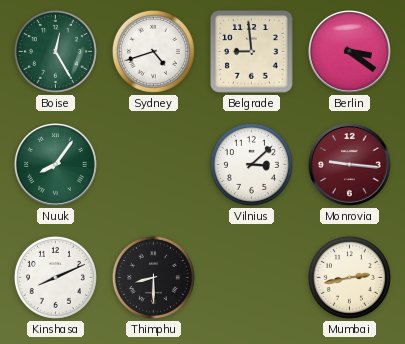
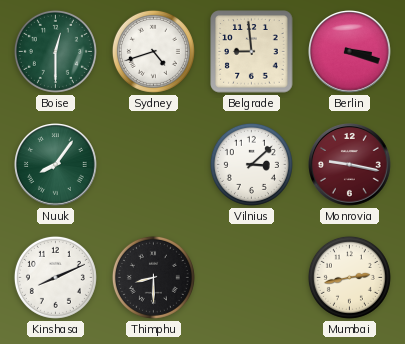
Boise: 12:25 -> 12:30
Berlin: 3:21 -> 3:18
Monrovia: 9:16 -> 9:17
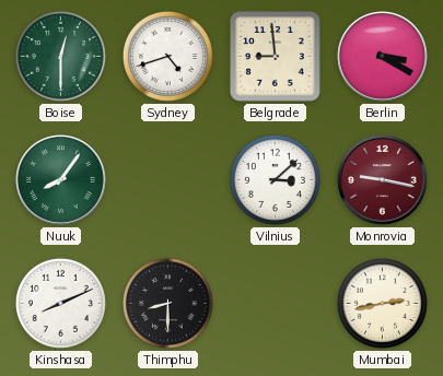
Berlin: 3:18 -> 3:20
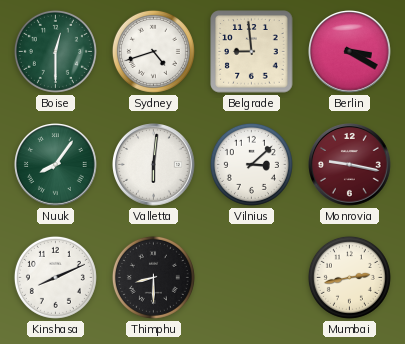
Valletta: none -> 6:01
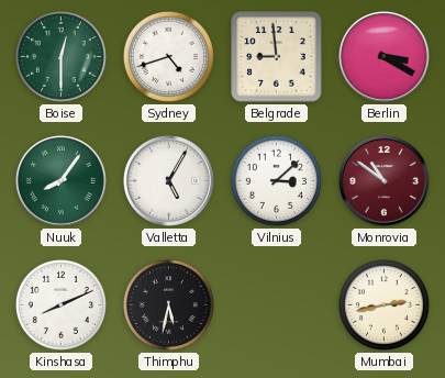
Valletta: 6:01 -> 5:05
Monrovia: 9:17 -> 10:51
Thimphu: 8:30 -> 5:32
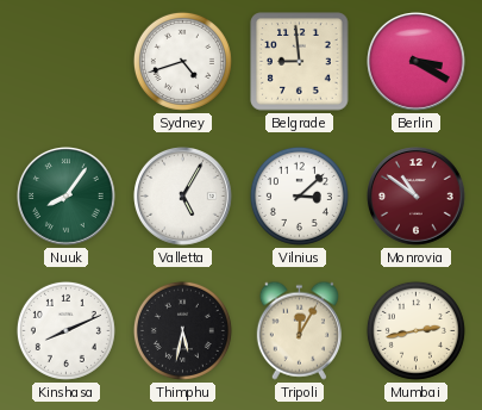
Boise: 12:30 -> none
Tripoli: none -> 12:05
